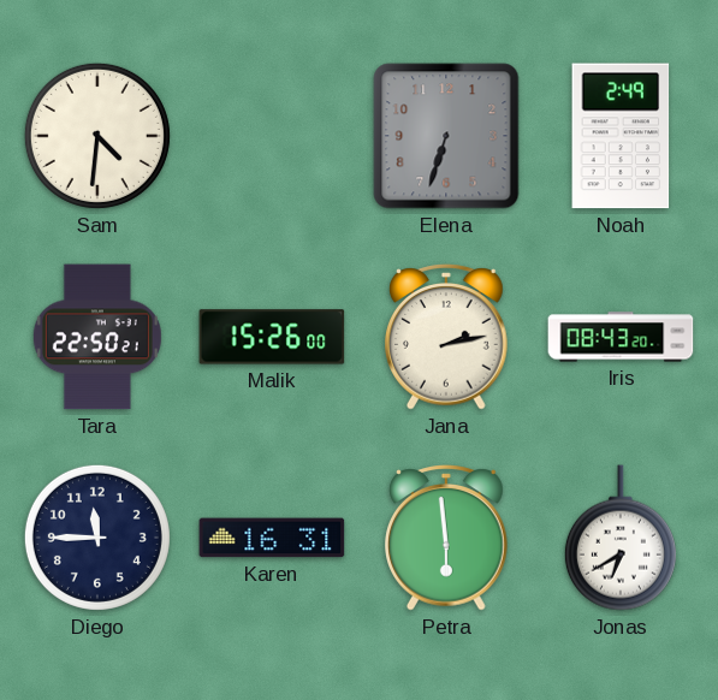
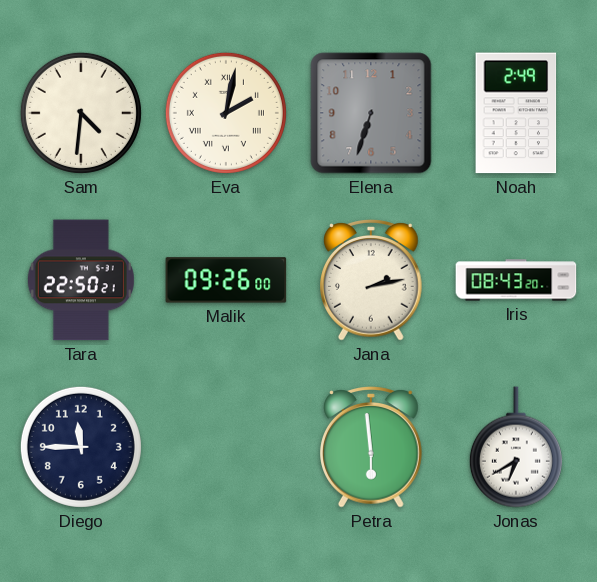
Eva: none -> 2:02
Malik: 15:26 -> 09:26
Karen: 16:31 -> none
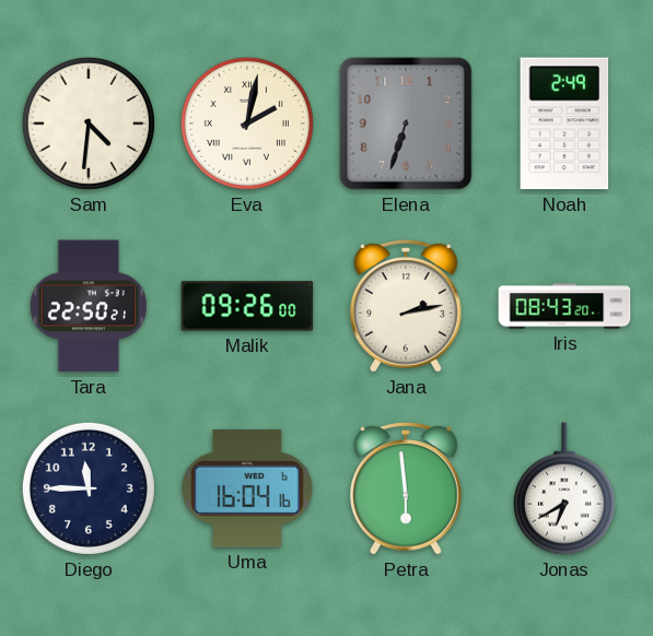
Uma: none -> 16:04
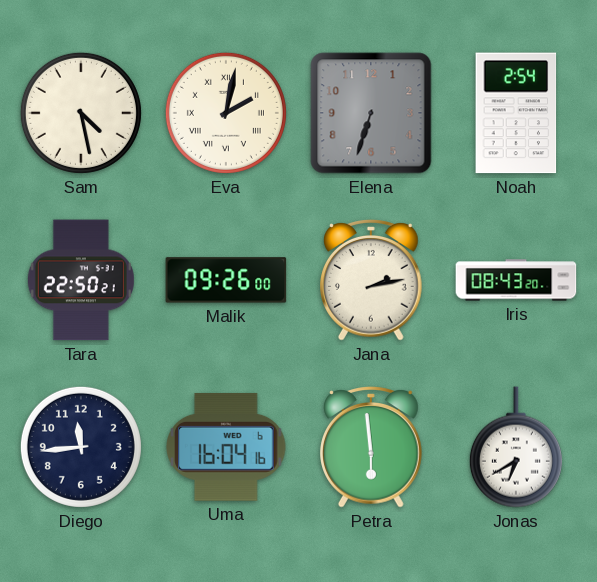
Sam: 4:31 -> 4:28
Noah: 2:49 -> 2:54
Diego: 11:45 -> 11:44
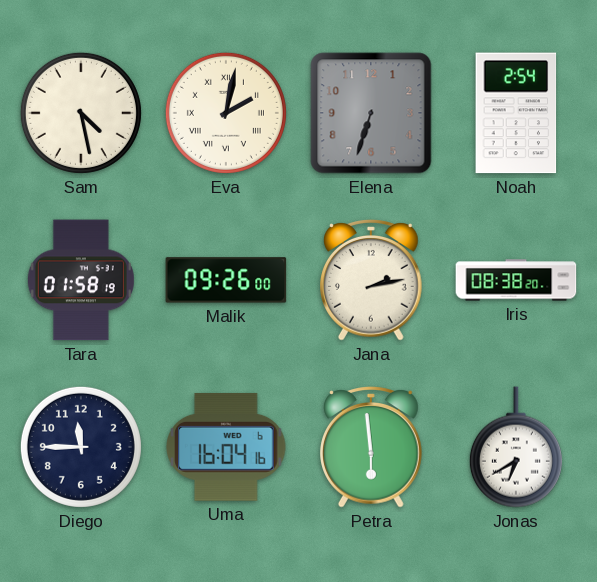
Tara: 22:50 -> 01:58
Iris: 08:43 -> 08:38
Diego: 11:44 -> 11:45
